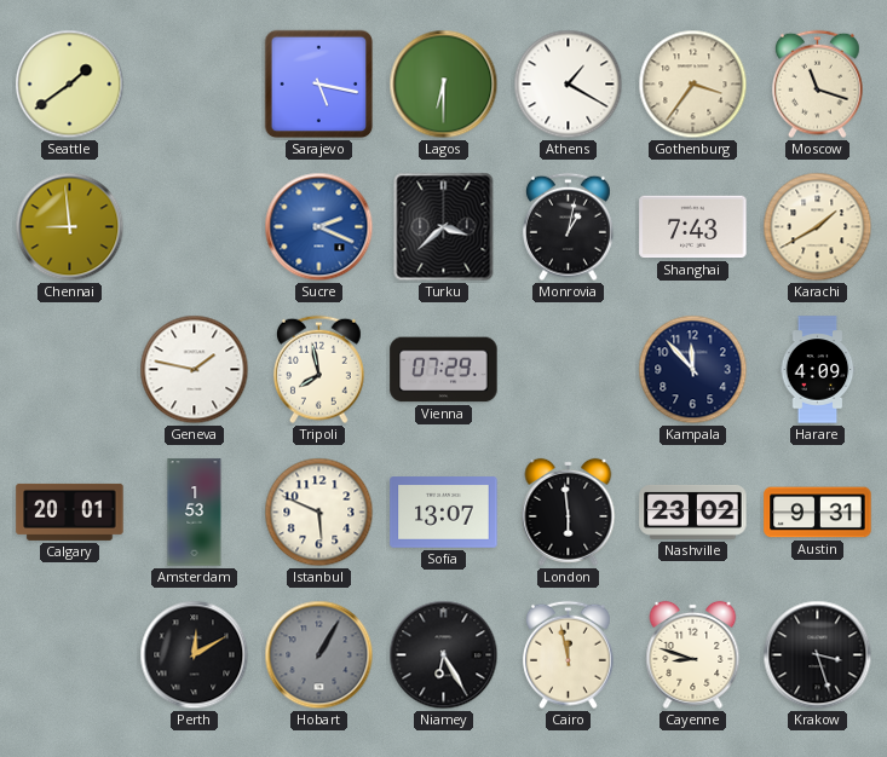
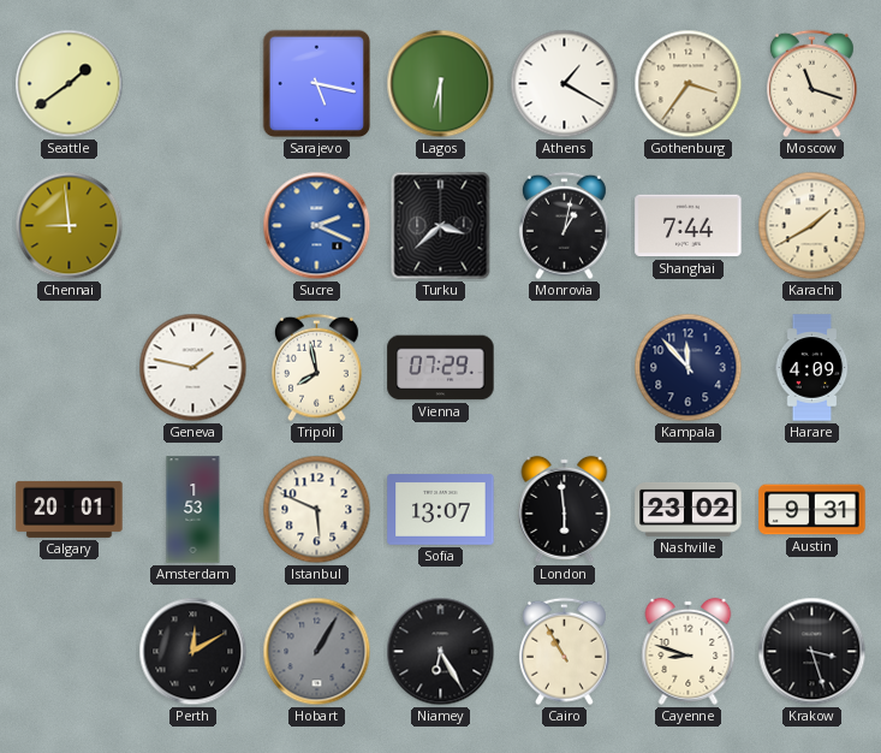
Shanghai: 7:43 -> 7:44
Cairo: 11:58 -> 10:55
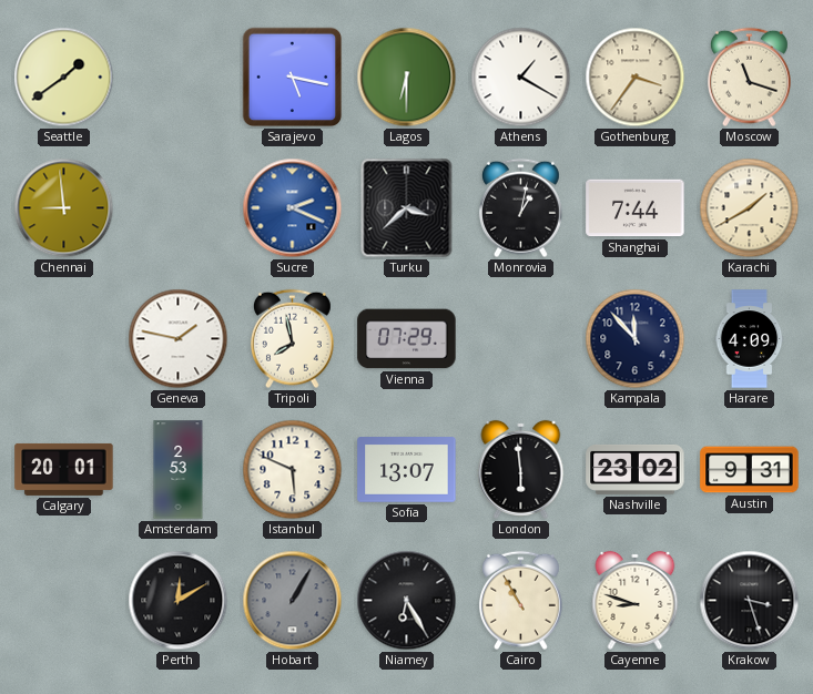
Amsterdam: 1:53 -> 2:53
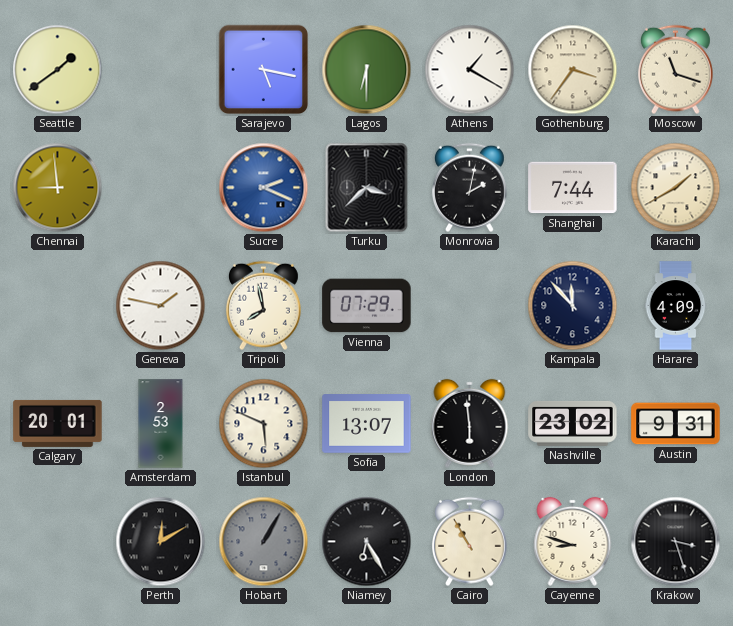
Monrovia: 1:02 -> 2:02
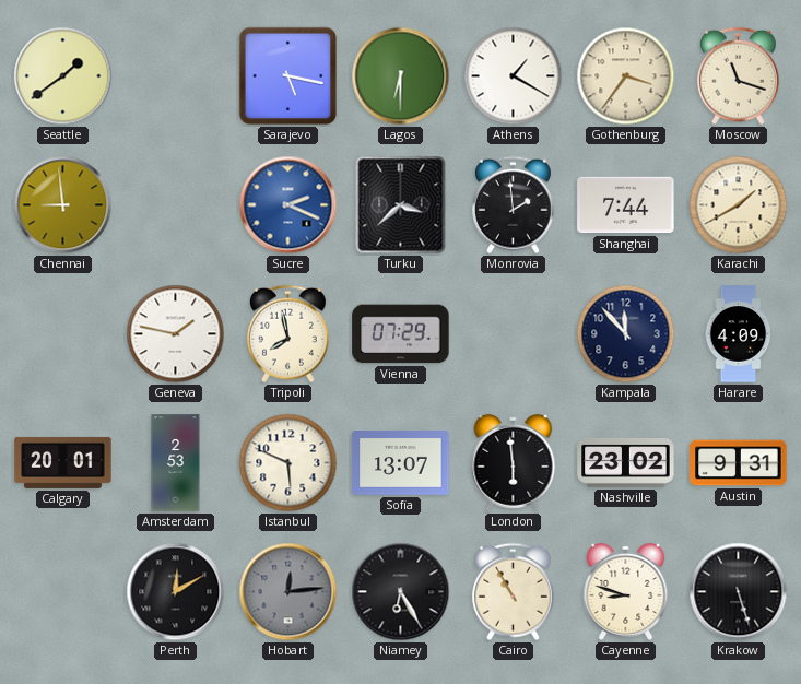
Monrovia: 2:02 -> 1:59
Hobart: 1:05 -> 12:14
Krakow: 3:27 -> 5:27
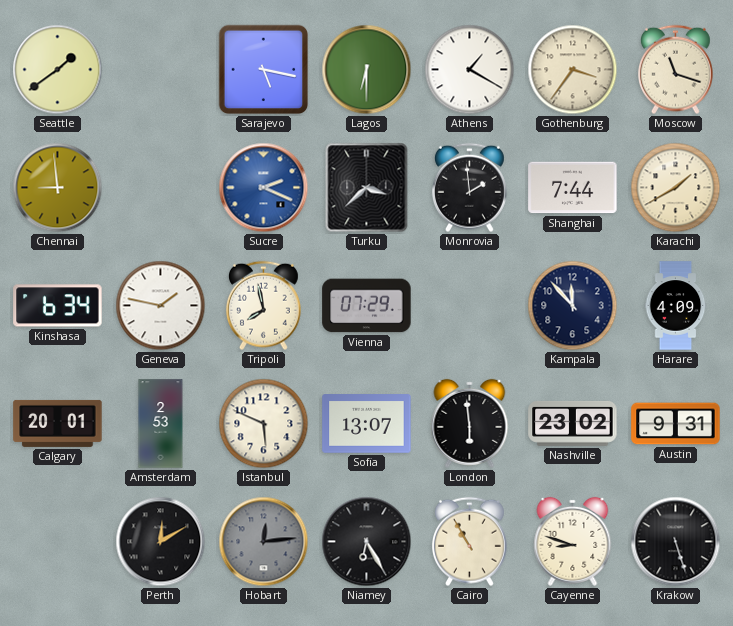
Kinshasa: none -> 6:34
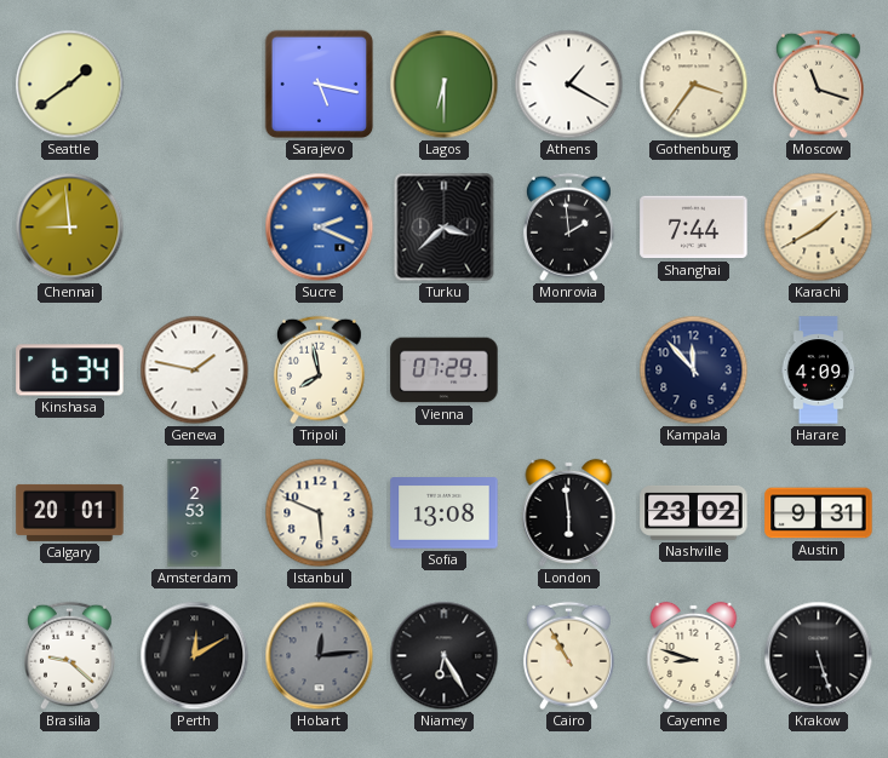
Sofia: 13:07 -> 13:08
Brasilia: none -> 9:22
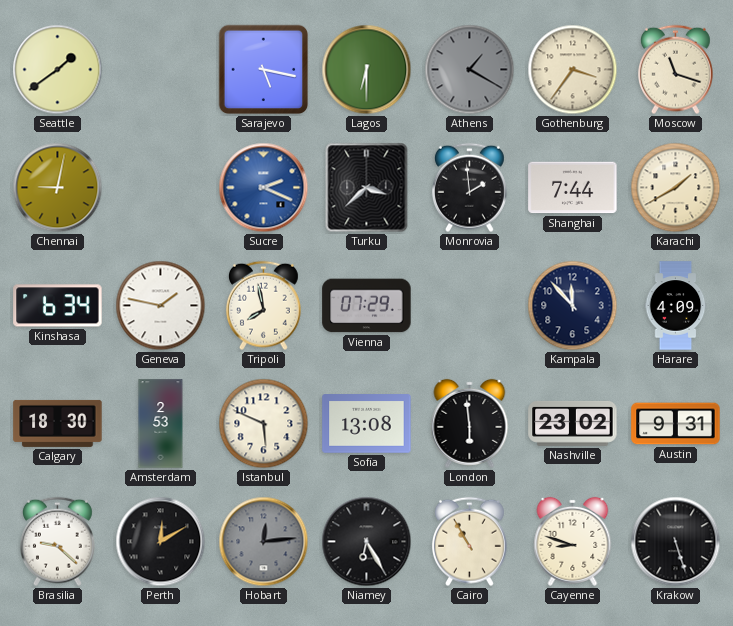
Athens dial: white -> grey
Chennai: 8:59 -> 9:02
Calgary: 20:01 -> 18:30
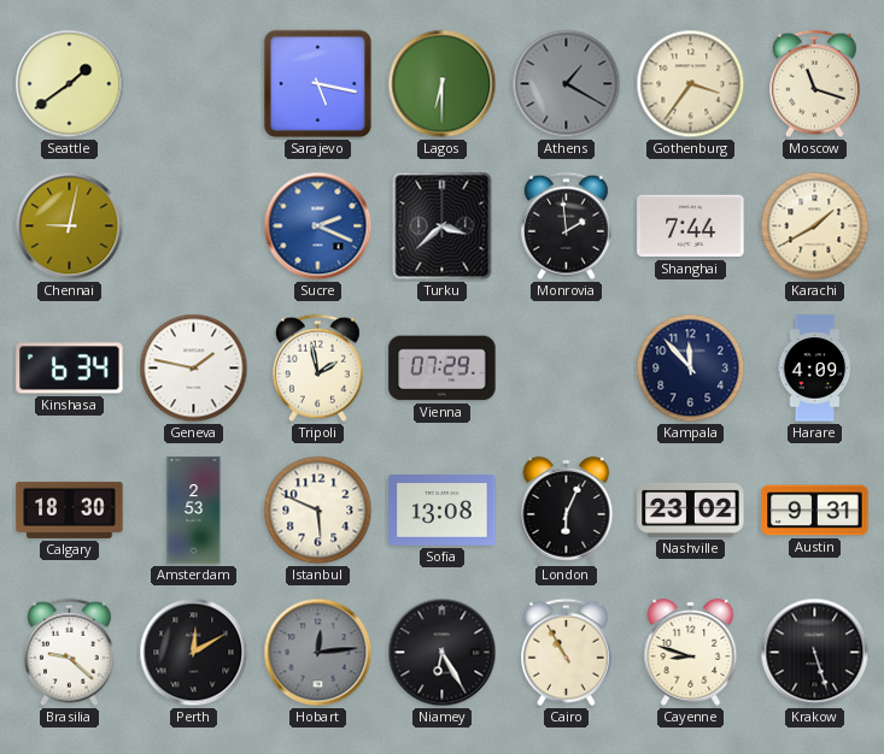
Tripoli: 7:58 -> 1:58
London: 5:59 -> 6:04
